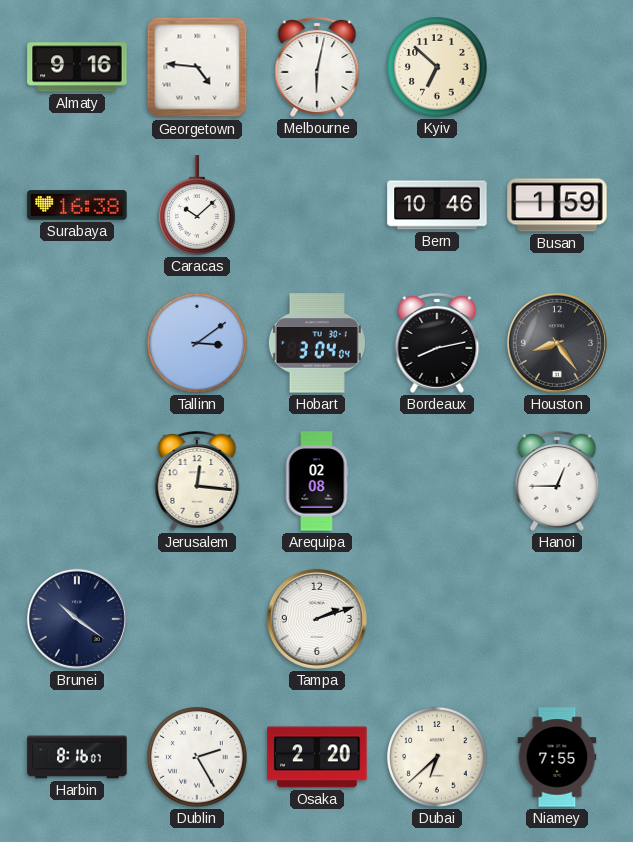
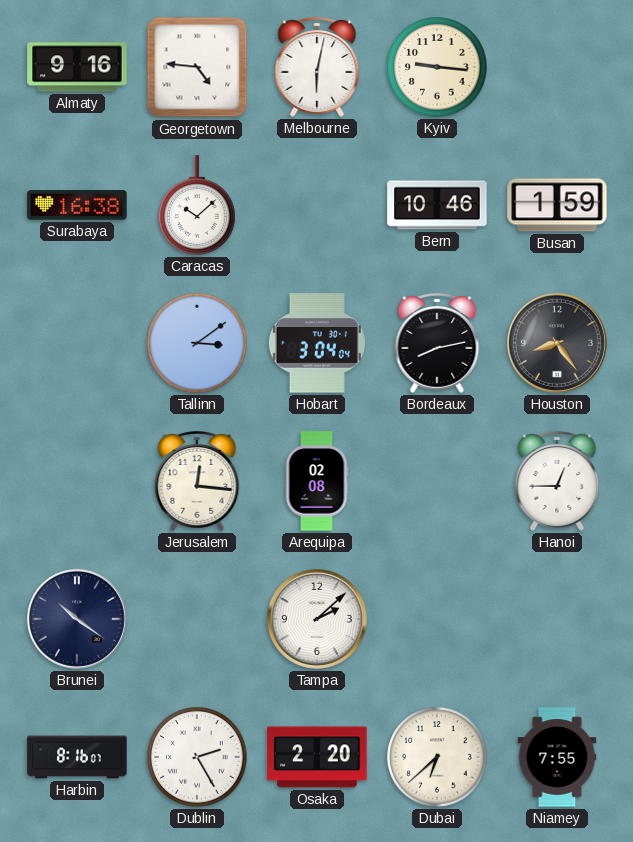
Kyiv: 6:52 -> 9:16
Tampa: 2:12 -> 2:08
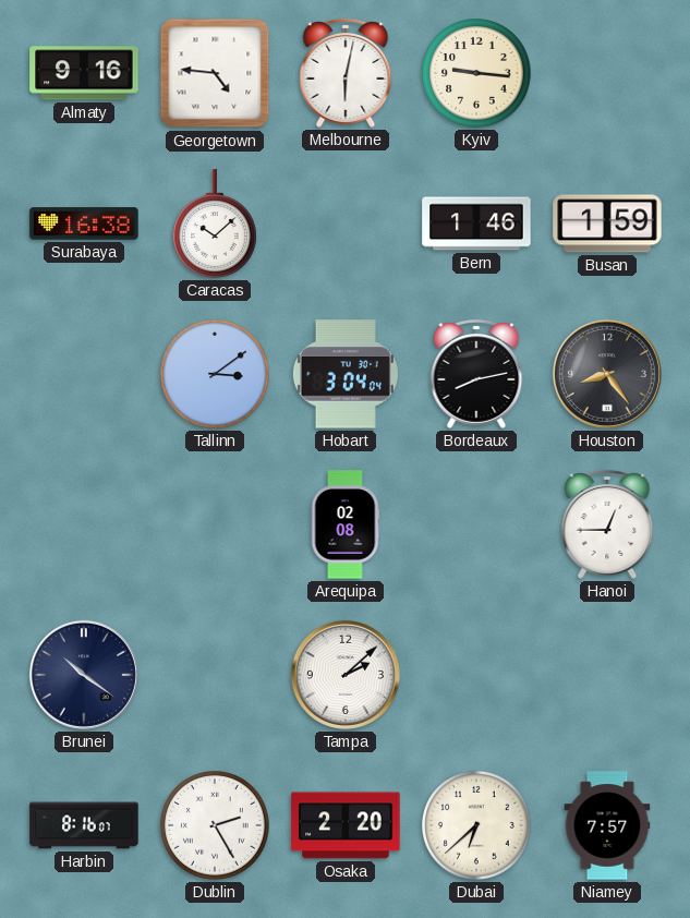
Bern: 10:46 -> 1:46
Jerusalem: 12:16 -> none
Niamey: 7:55 -> 7:57
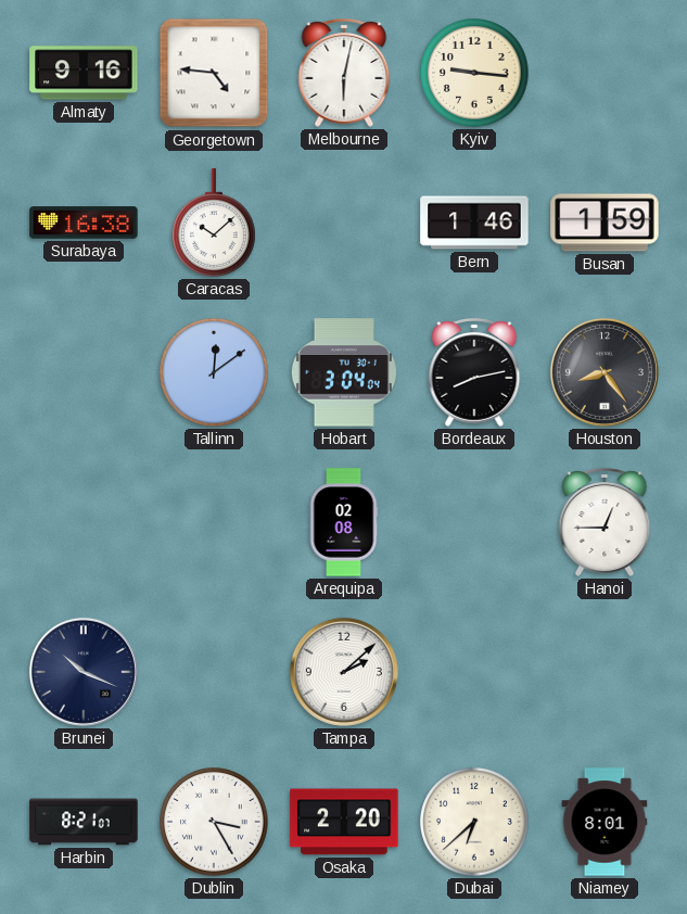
Tallinn: 3:09 -> 12:09
Brunei: 10:21 -> 10:19
Harbin: 8:16 -> 8:21
Dublin: 2:25 -> 3:25
Niamey: 7:57 -> 8:01
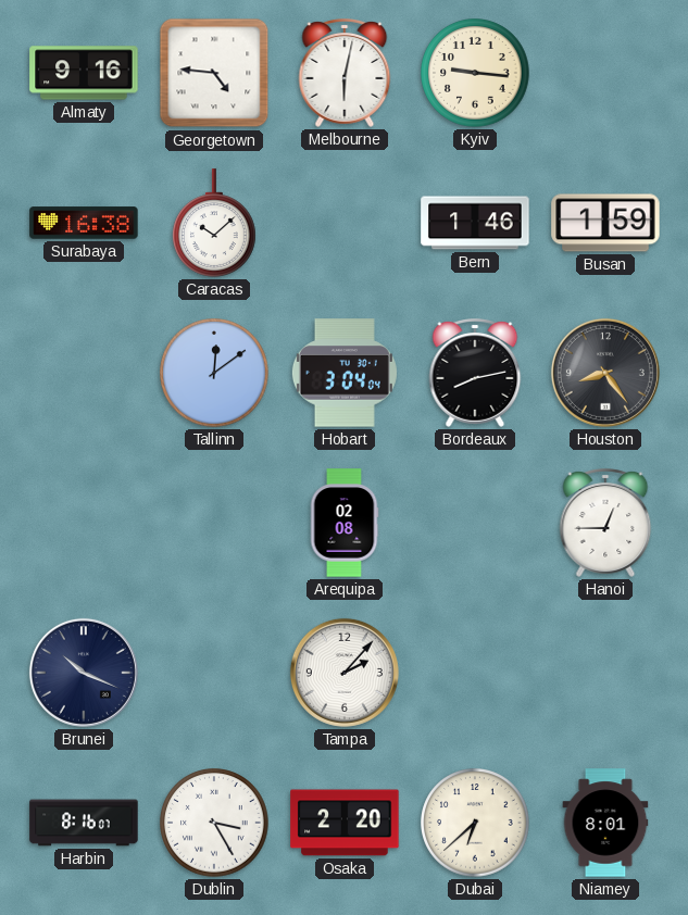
Tampa: 2:08 -> 2:07
Harbin: 8:21 -> 8:16
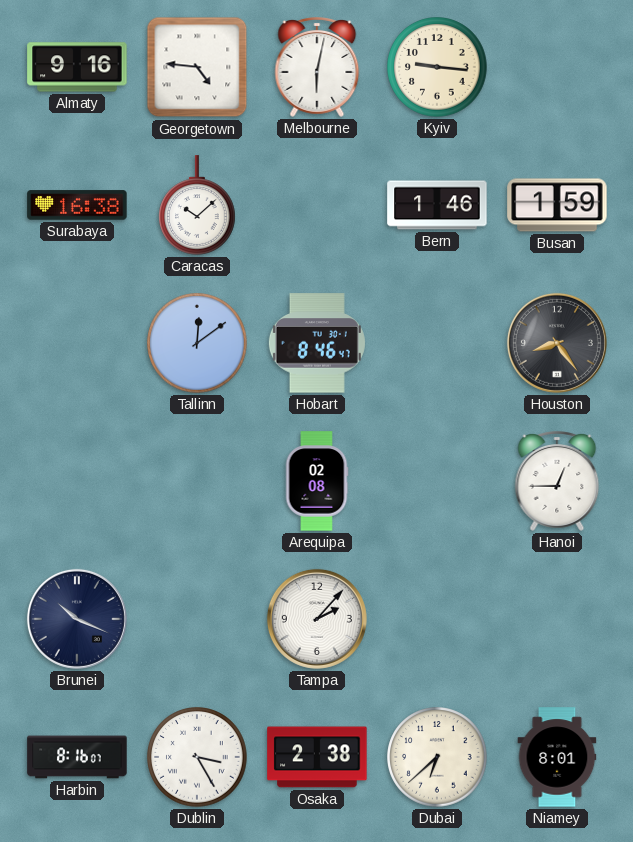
Hobart: 3:04 -> 8:46
Bordeaux: 8:13 -> none
Osaka: 2:20 -> 2:38
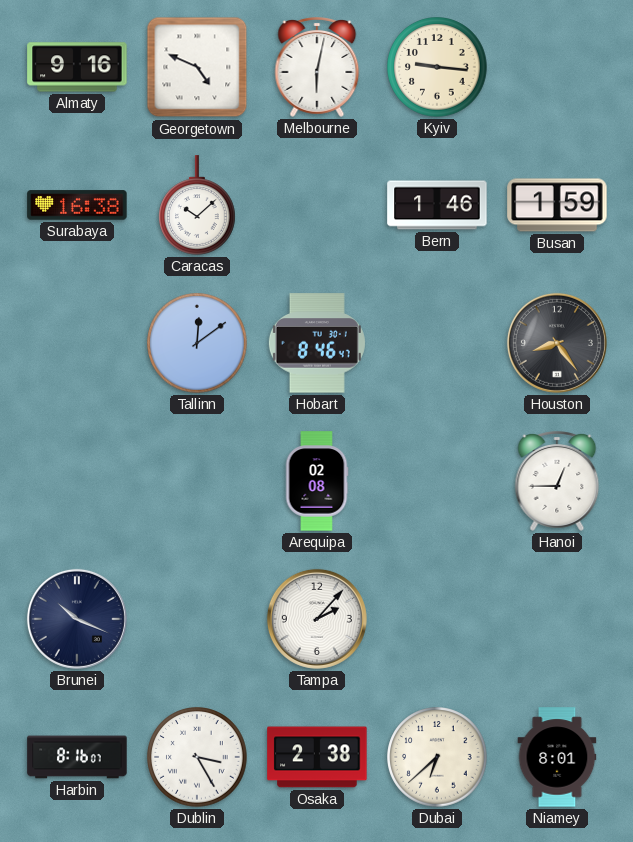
Georgetown: 4:46 -> 4:49
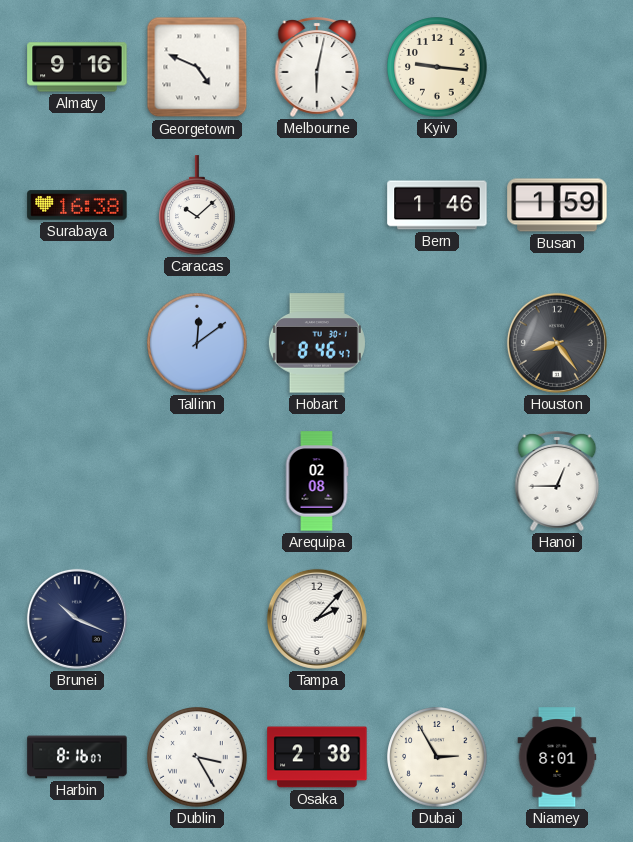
Dubai: 6:38 -> 2:55
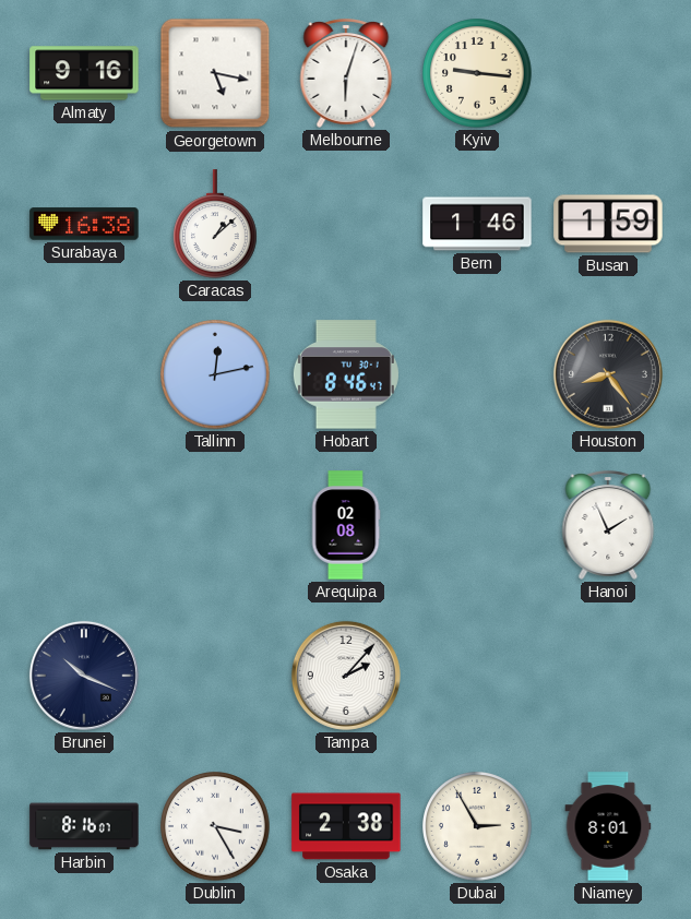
Georgetown: 4:49 -> 5:17
Melbourne: 6:02 -> 6:03
Caracas: 10:08 -> 1:08
Tallinn: 12:09 -> 12:13
Hanoi: 12:45 -> 1:56
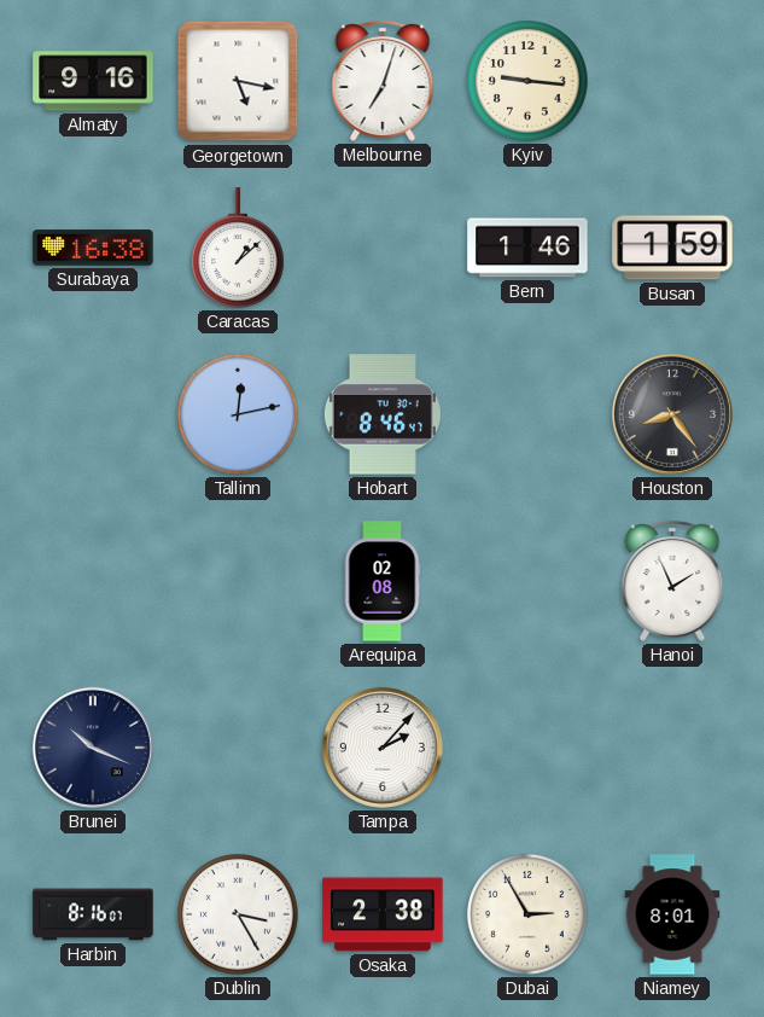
Melbourne: 6:03 -> 7:03
